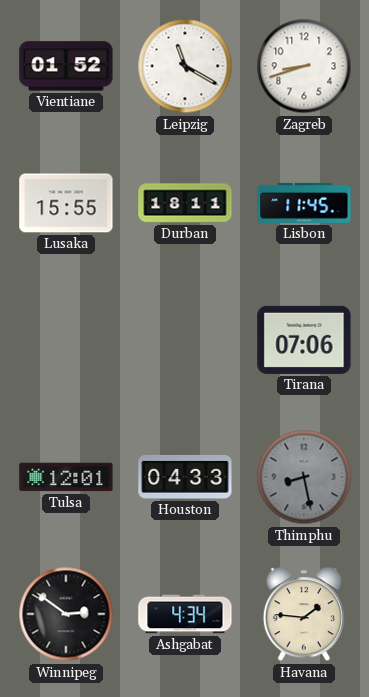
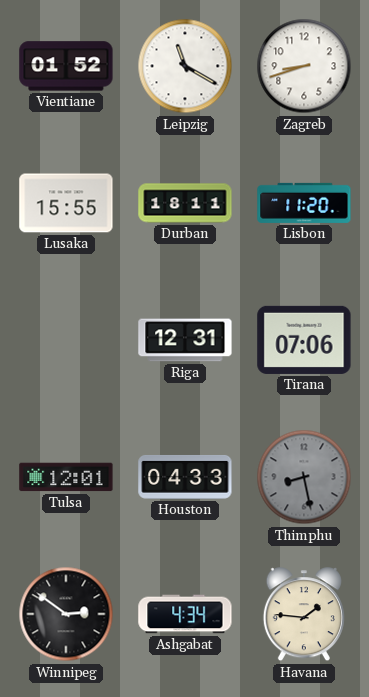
Lisbon: 11:45 -> 11:20
Riga: none -> 12:31
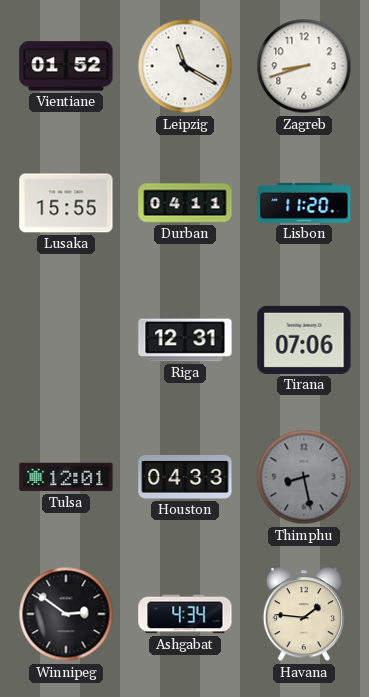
Durban: 18:11 -> 04:11
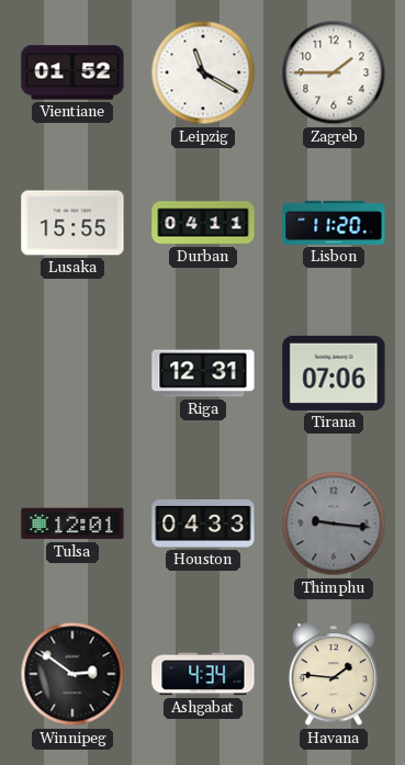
Zagreb: 8:42 -> 1:45
Thimphu: 8:28 -> 9:16
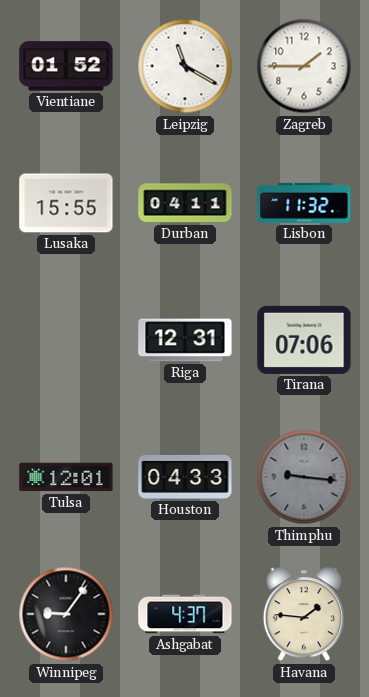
Lisbon: 11:20 -> 11:32
Winnipeg: 2:51 -> 9:06
Ashgabat: 4:34 -> 4:37
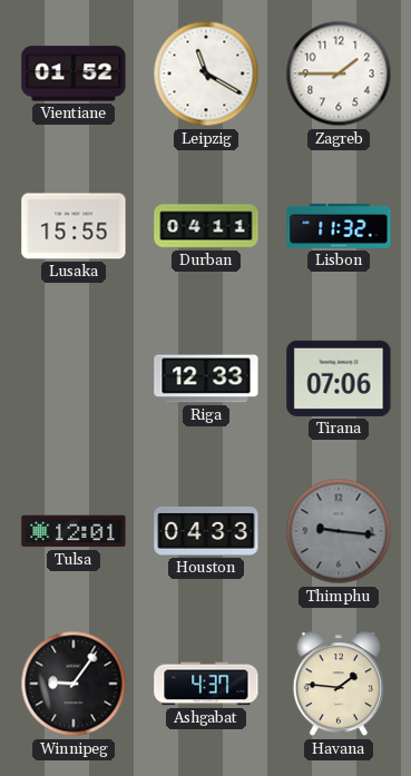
Riga: 12:31 -> 12:33
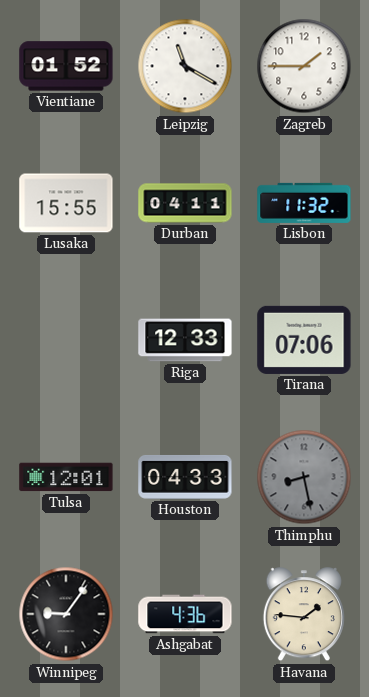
Thimphu: 9:16 -> 8:28
Ashgabat: 4:37 -> 4:36
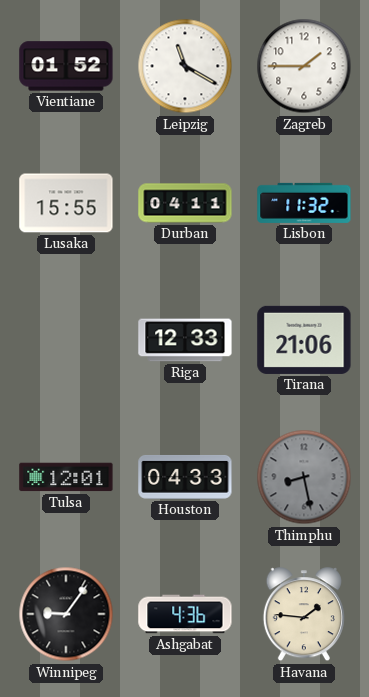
Tirana: 07:06 -> 21:06
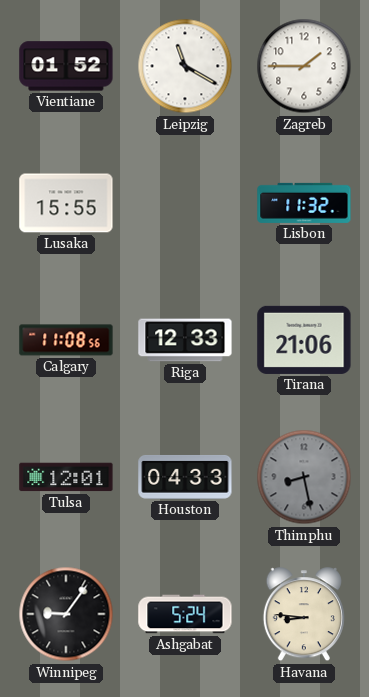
Durban: 04:11 -> none
Calgary: none -> 11:08
Ashgabat: 4:36 -> 5:24
Havana: 1:46 -> 8:46
